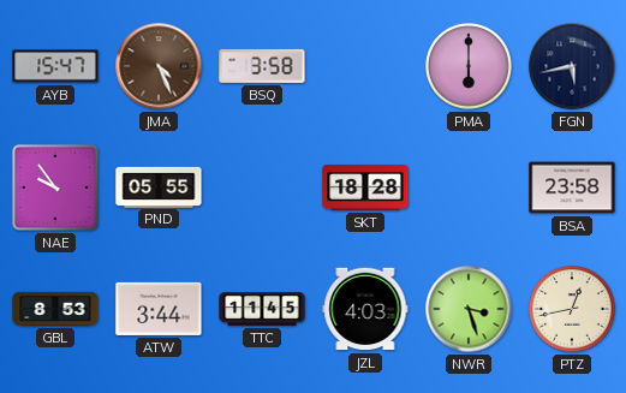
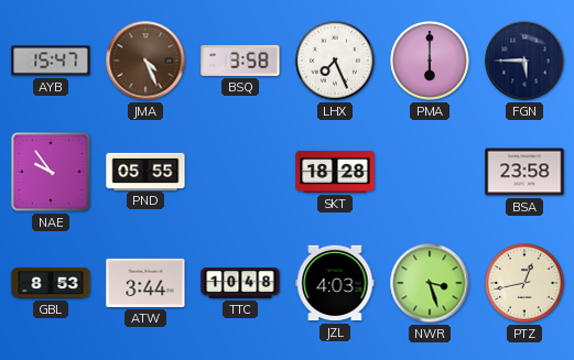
LHX: none -> 7:26
FGN: 5:43 -> 5:45
TTC: 11:45 -> 10:48
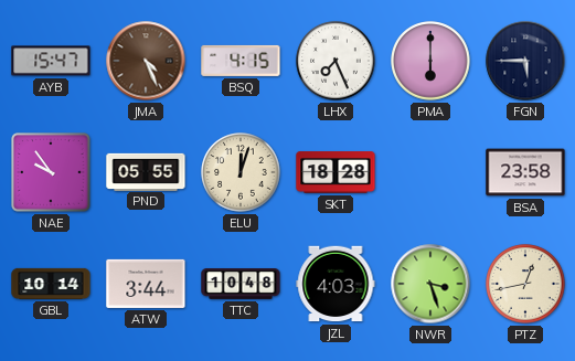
BSQ: 3:58 -> 4:15
ELU: none -> 12:03
GBL: 8:53 -> 10:14
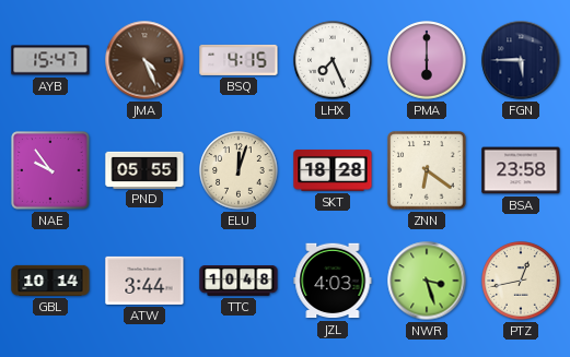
ZNN: none -> 6:21
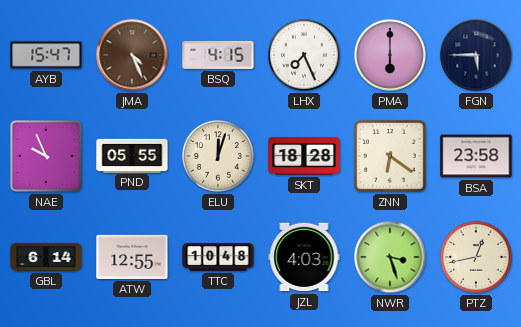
NAE: 9:54 -> 9:56
GBL: 10:14 -> 6:14
ATW: 3:44 -> 12:55
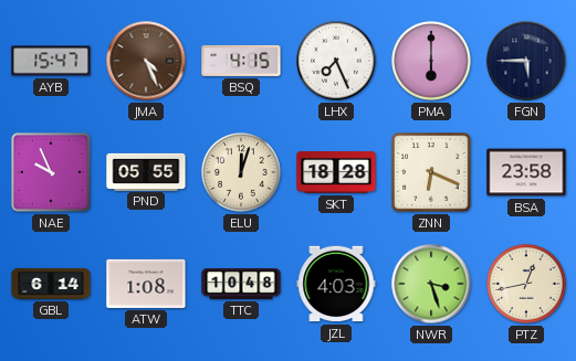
ZNN: 6:21 -> 6:19
ATW: 12:55 -> 1:08
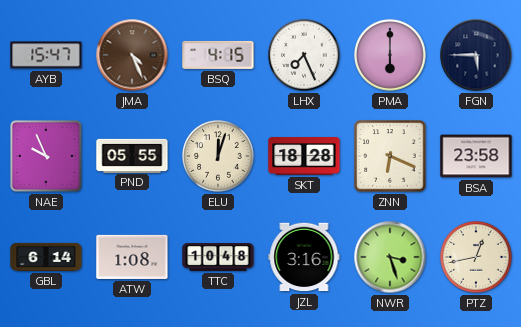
JZL: 4:03 -> 3:16
